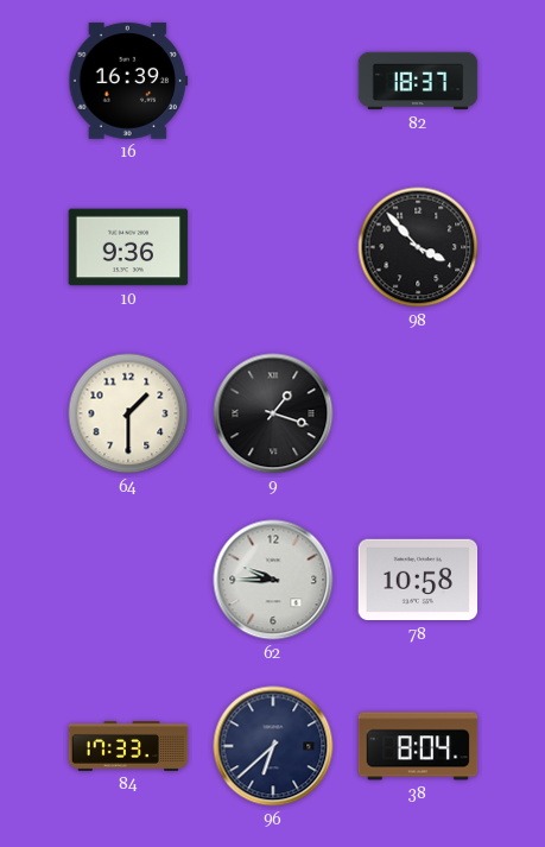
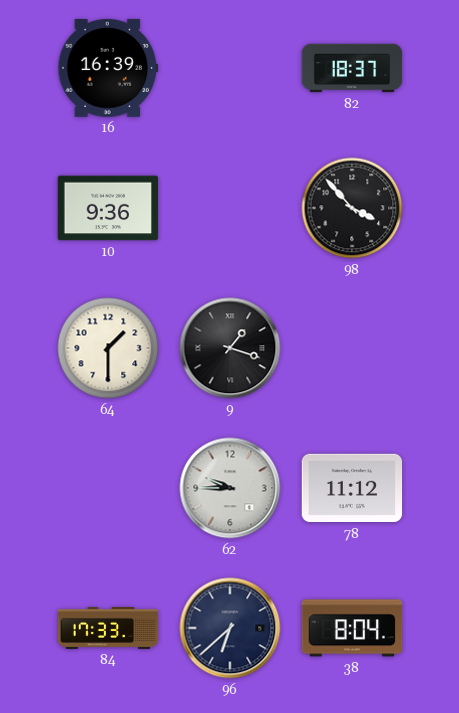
78: 10:58 -> 11:12
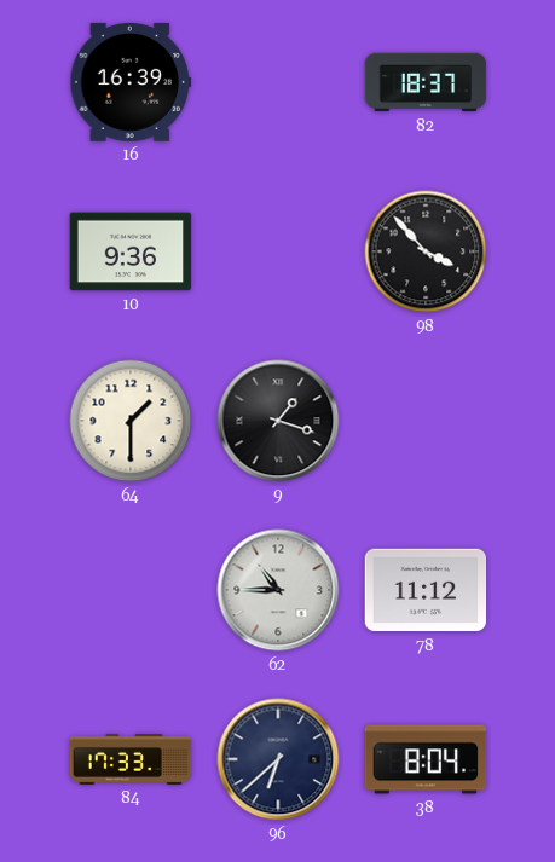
62: 9:45 -> 10:45
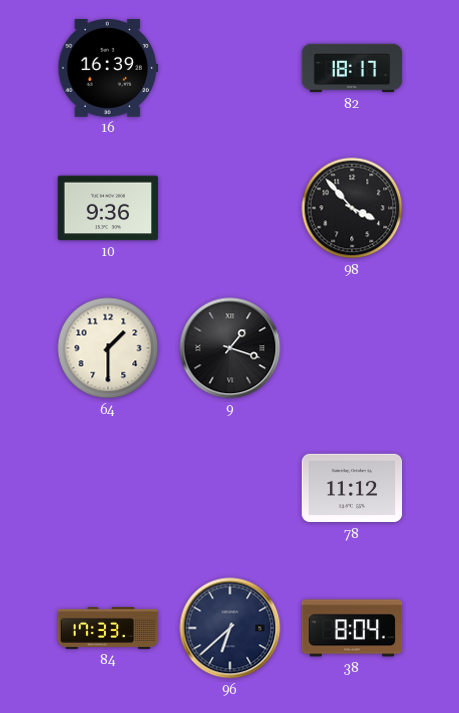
82: 18:37 -> 18:17
62: 10:45 -> none
